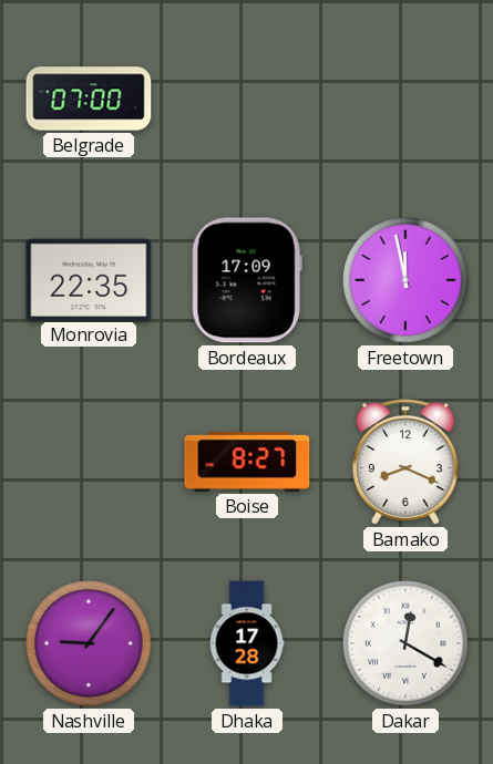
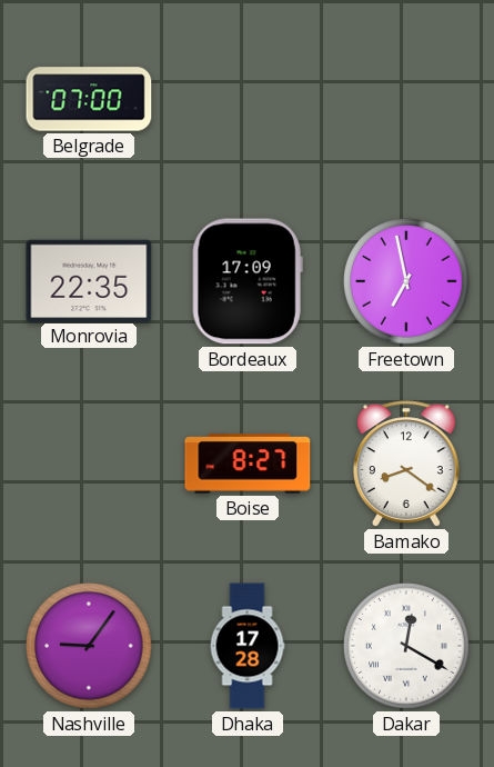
Freetown: 11:58 -> 6:58
Bamako: 8:19 -> 8:21
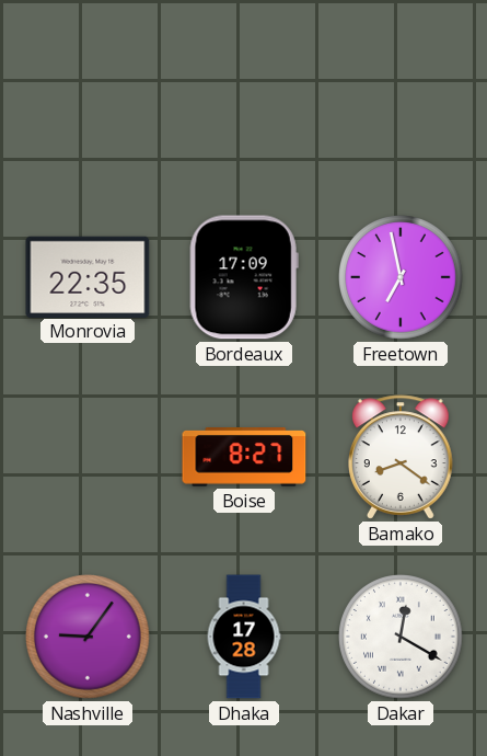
Belgrade: 07:00 -> none
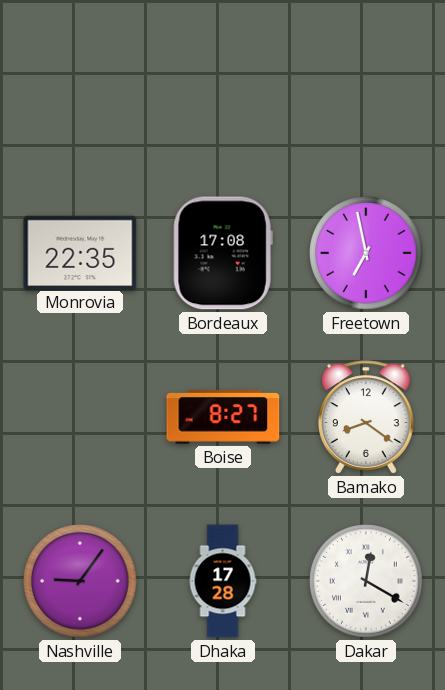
Bordeaux: 17:09 -> 17:08
